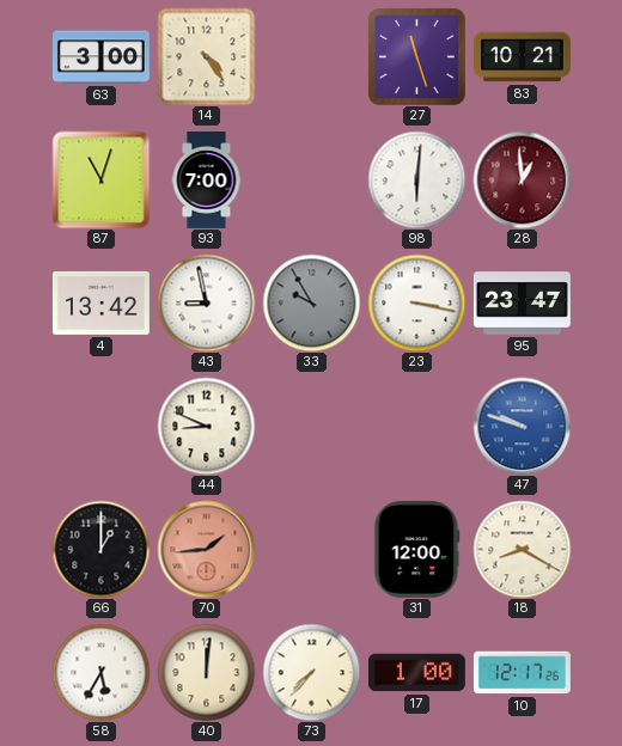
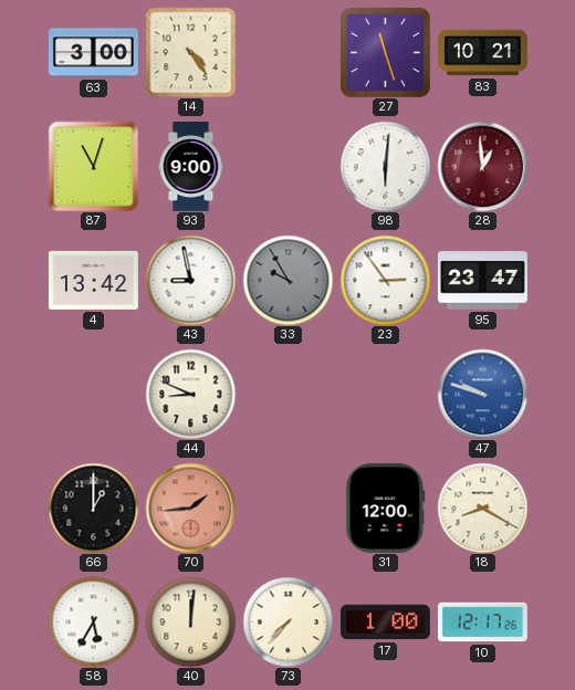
93: 7:00 -> 9:00
23: 3:17 -> 2:54
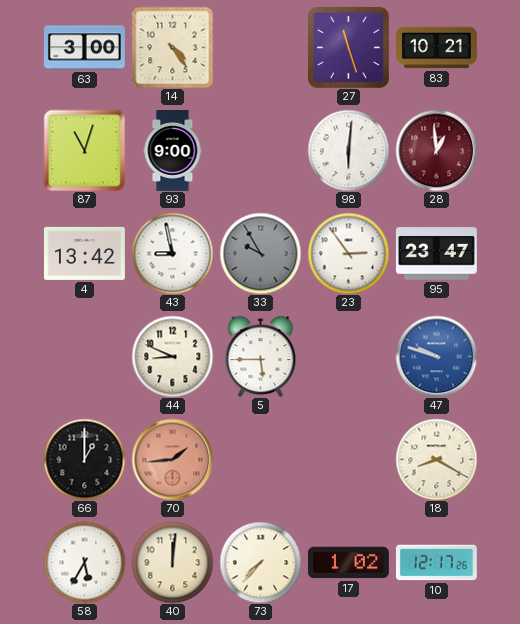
5: none -> 5:45
31: 12:00 -> none
17: 1:00 -> 1:02
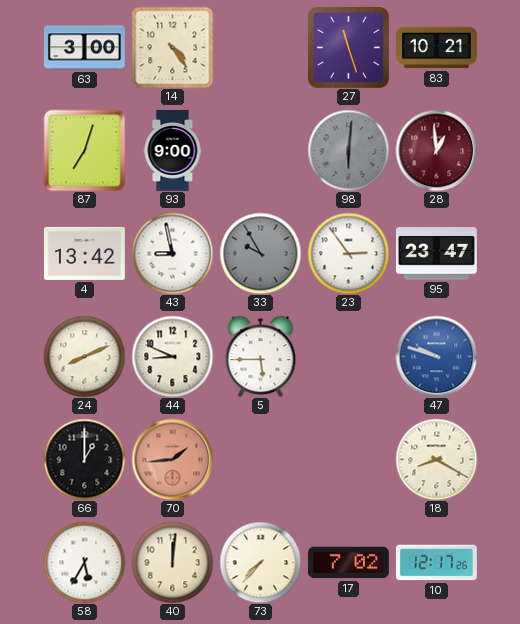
87: 11:03 -> 7:03
98 dial: white -> grey
24: none -> 8:11
17: 1:02 -> 7:02
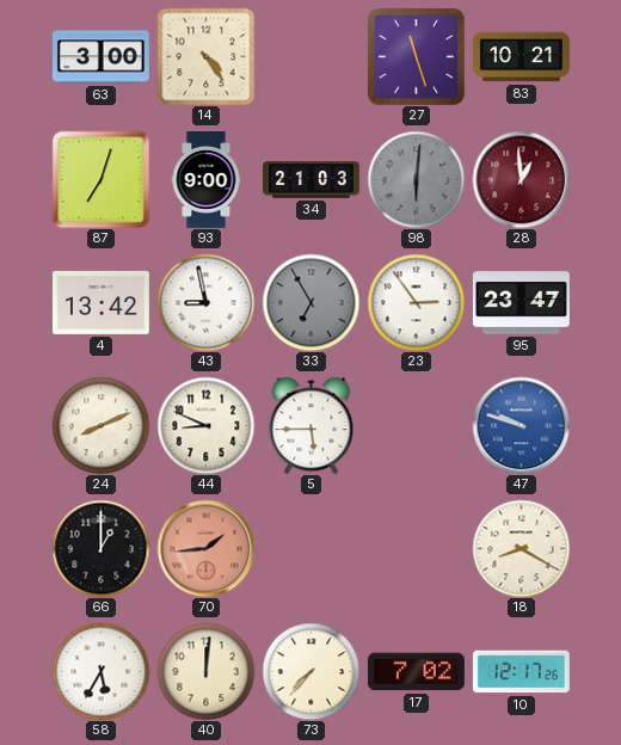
34: none -> 21:03
33: 9:55 -> 6:55
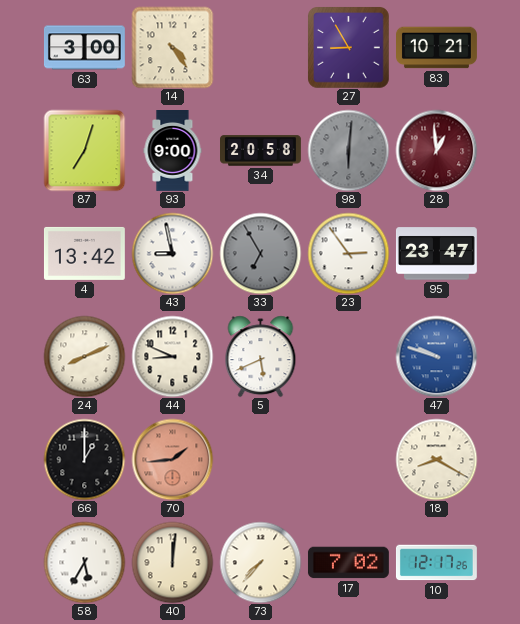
27: 11:27 -> 8:55
34: 21:03 -> 20:58
5: 5:45 -> 5:41
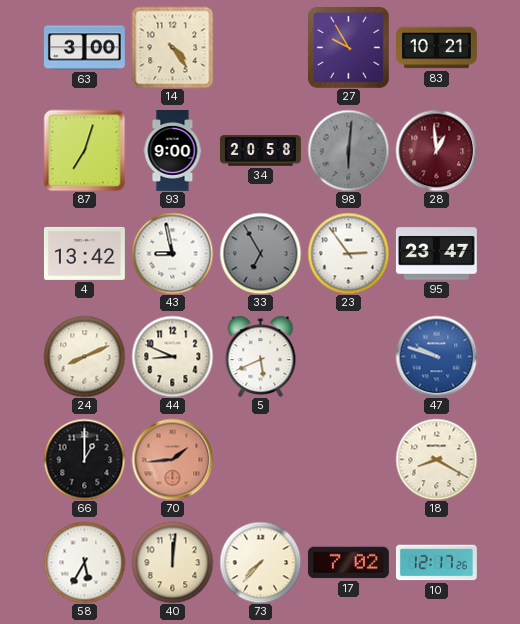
27: 8:55 -> 9:55
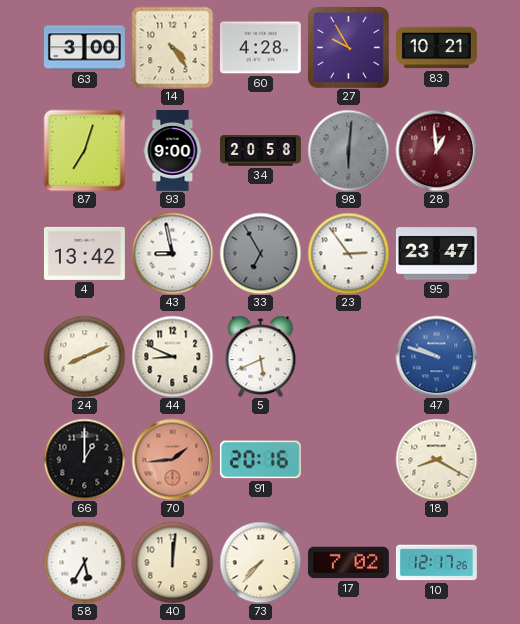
60: none -> 4:28
91: none -> 20:16
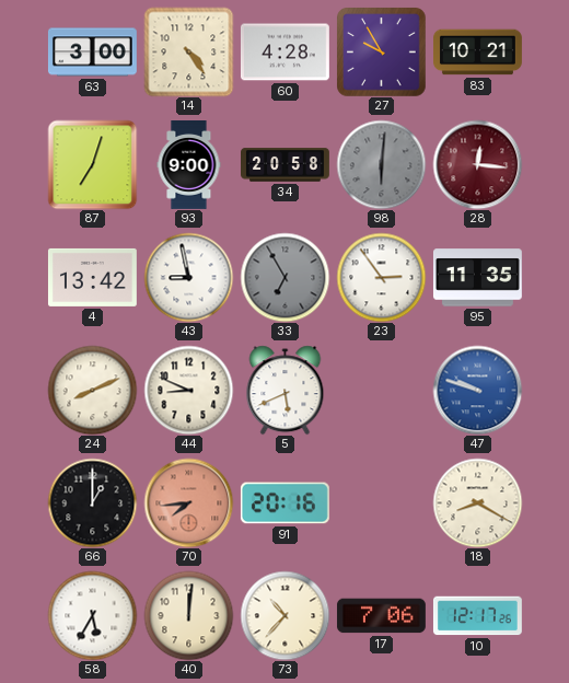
28: 12:59 -> 12:16
95: 23:47 -> 11:35
70: 1:44 -> 7:44
73: 7:37 -> 10:37
17: 7:02 -> 7:06
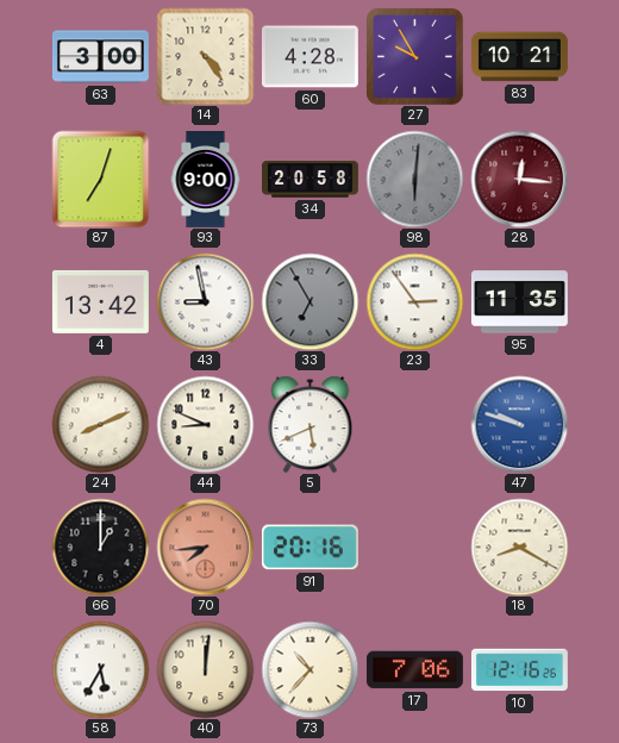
10: 12:17 -> 12:16
